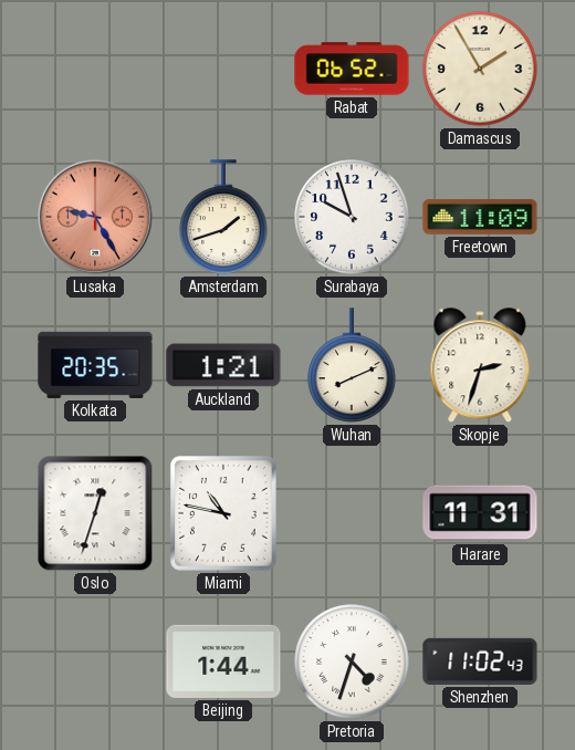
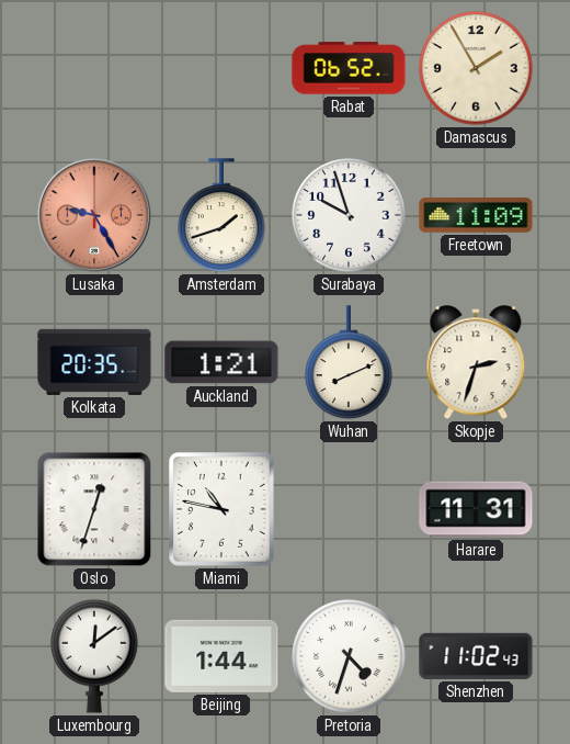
Luxembourg: none -> 12:09
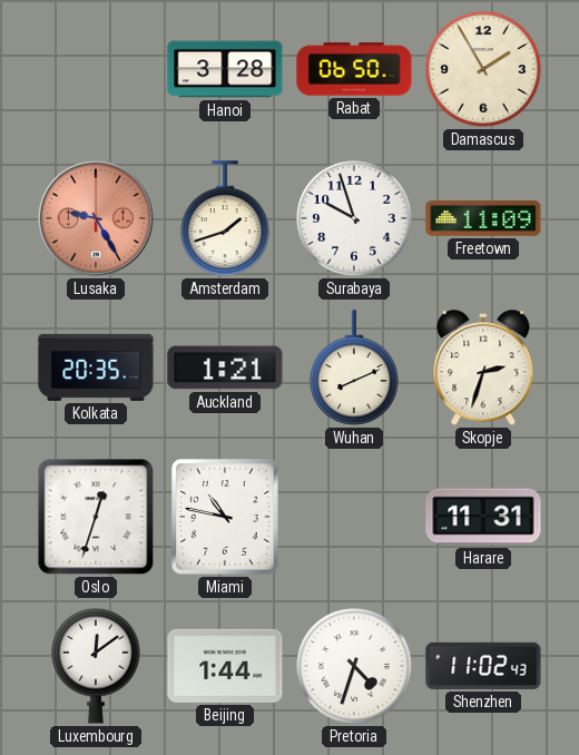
Hanoi: none -> 3:28
Rabat: 06:52 -> 06:50
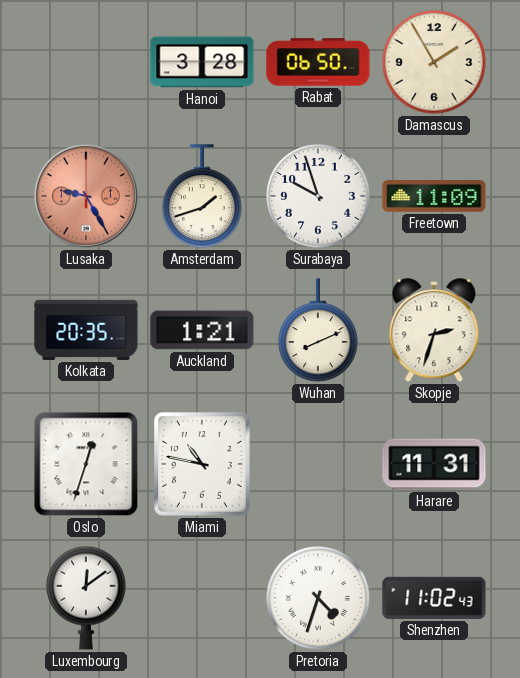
Beijing: 1:44 -> none
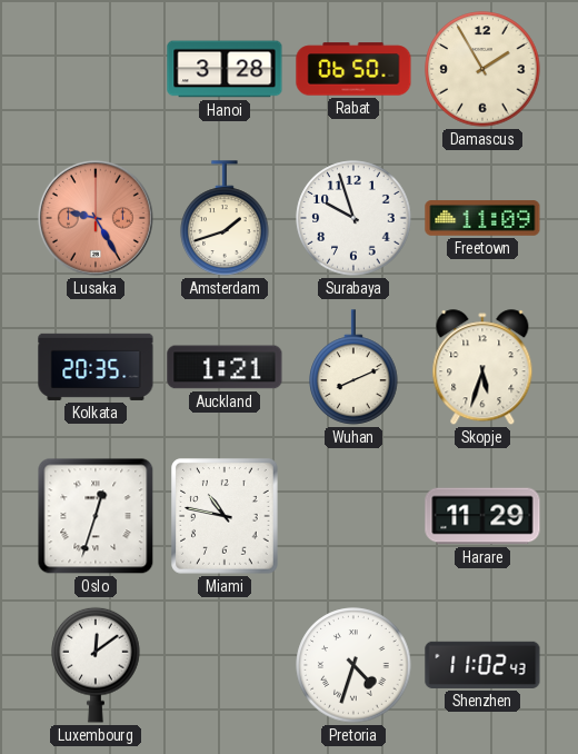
Skopje: 2:33 -> 5:33
Harare: 11:31 -> 11:29
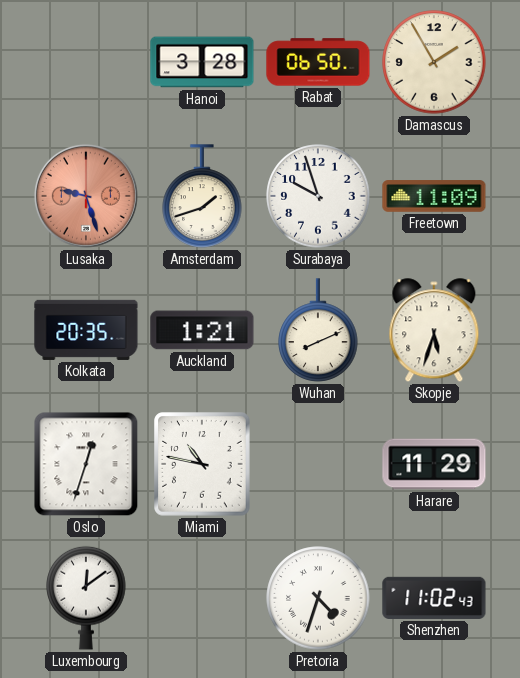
Lusaka: 9:25 -> 9:27
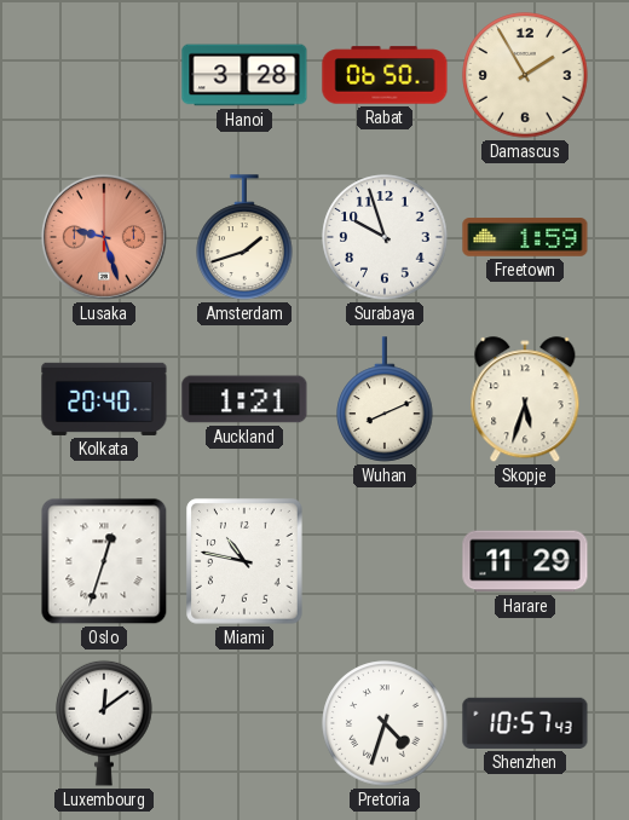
Freetown: 11:09 -> 1:59
Kolkata: 20:35 -> 20:40
Shenzhen: 11:02 -> 10:57
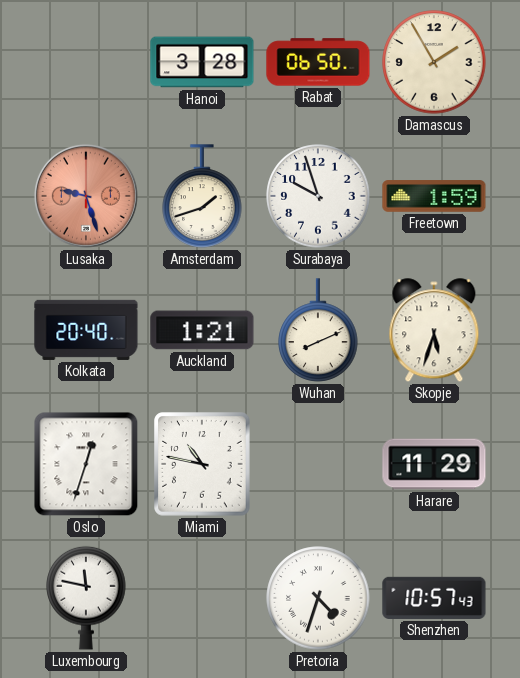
Luxembourg: 12:09 -> 11:47
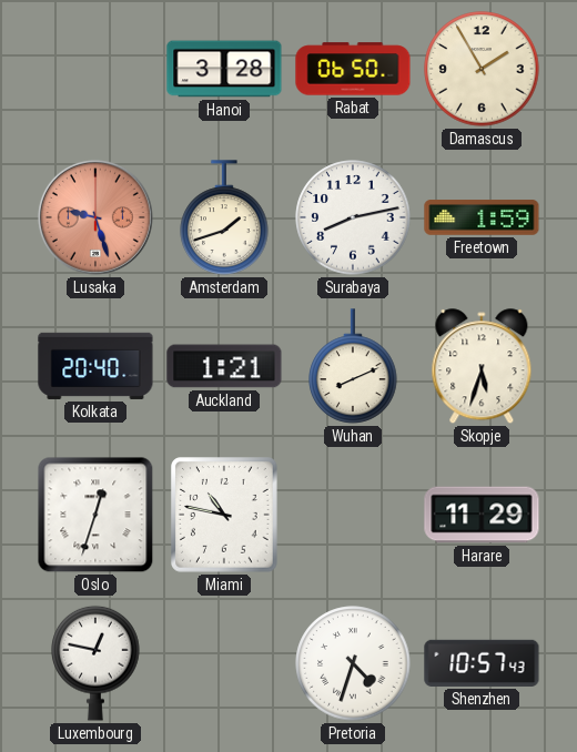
Surabaya: 9:57 -> 8:13
Luxembourg: 11:47 -> 12:47
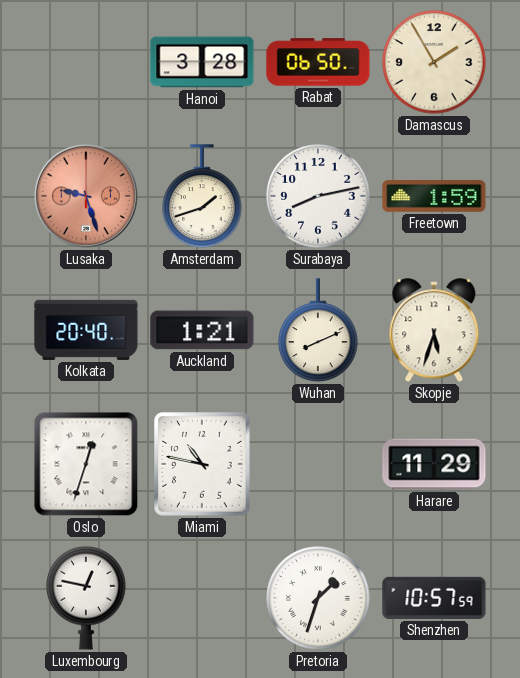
Pretoria: 4:33 -> 1:33
Shenzhen: 10:57:43 -> 10:57:59
